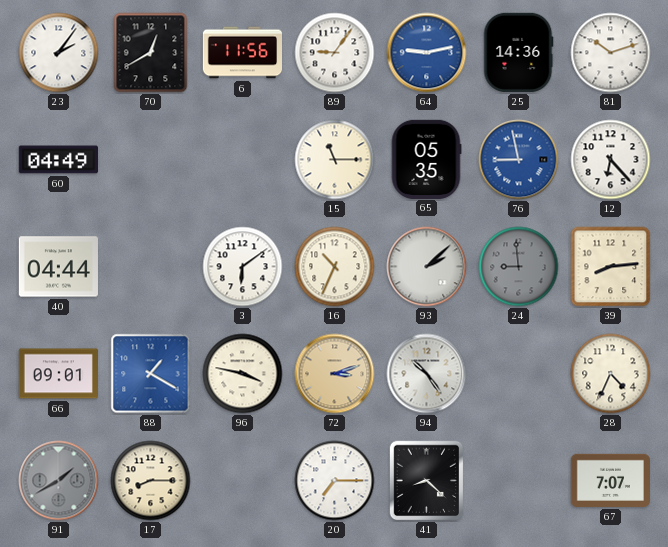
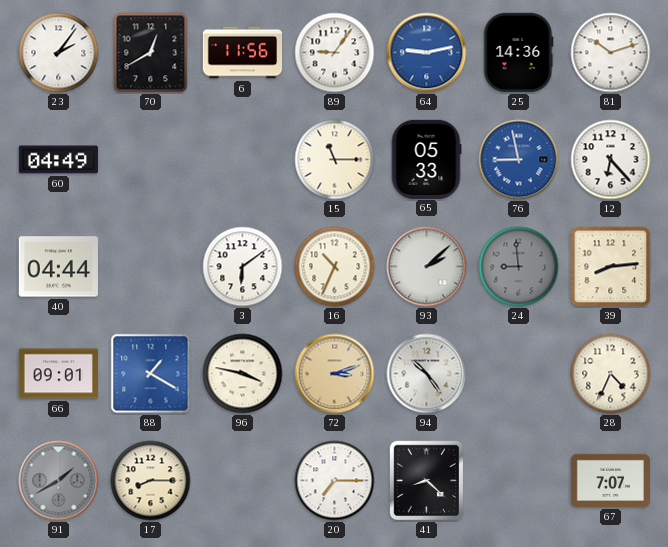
65: 05:35 -> 05:33
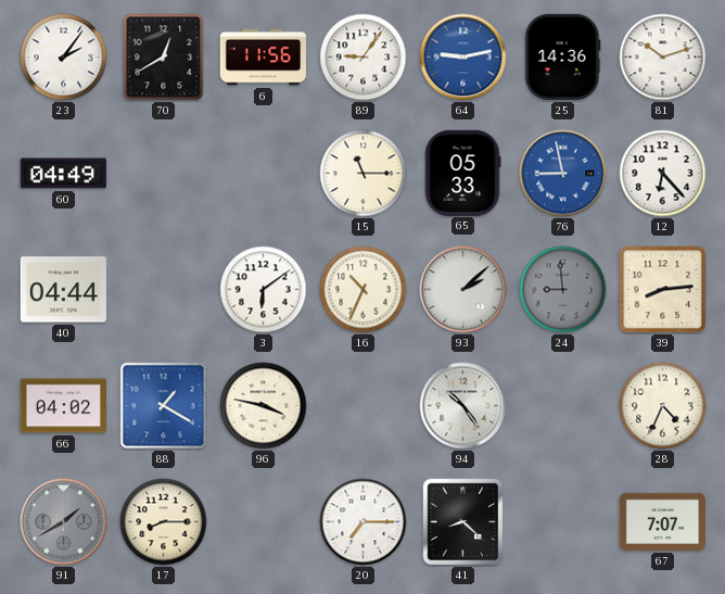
66: 09:01 -> 04:02
72: 3:12 -> none
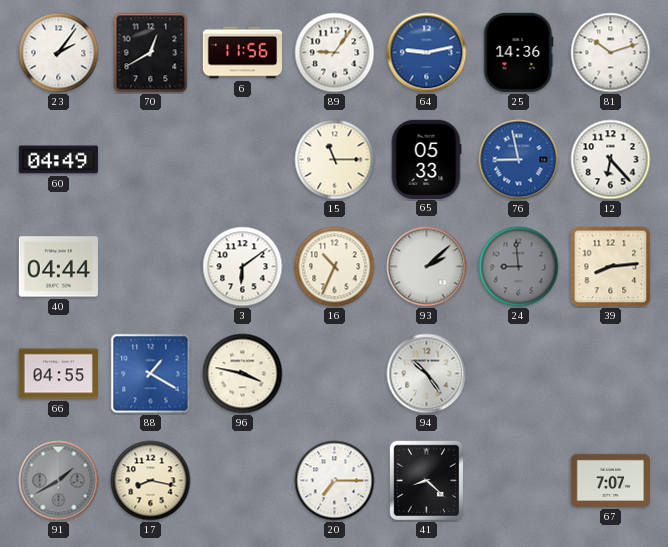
66: 04:02 -> 04:55
28: 4:34 -> none
17: 8:15 -> 8:17
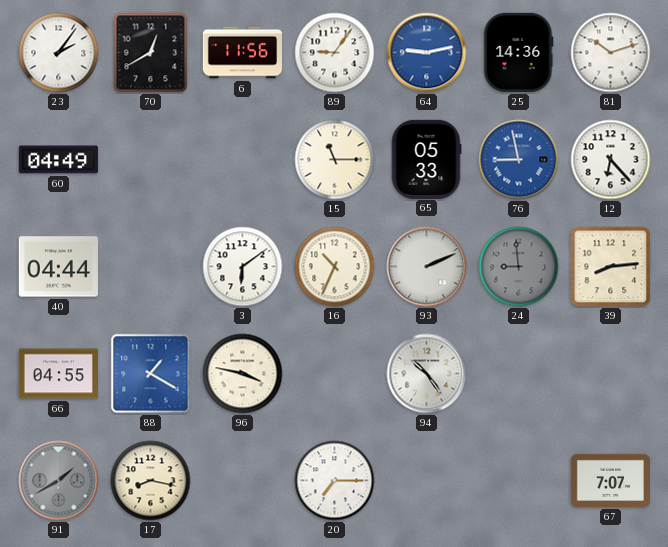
93: 2:08 -> 2:11
41: 8:22 -> none
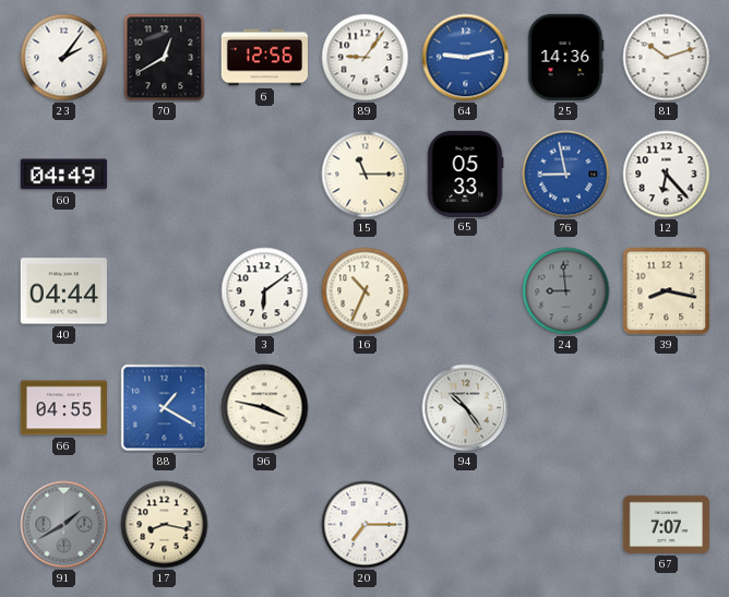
6: 11:56 -> 12:56
93: 2:11 -> none
39: 8:14 -> 8:17
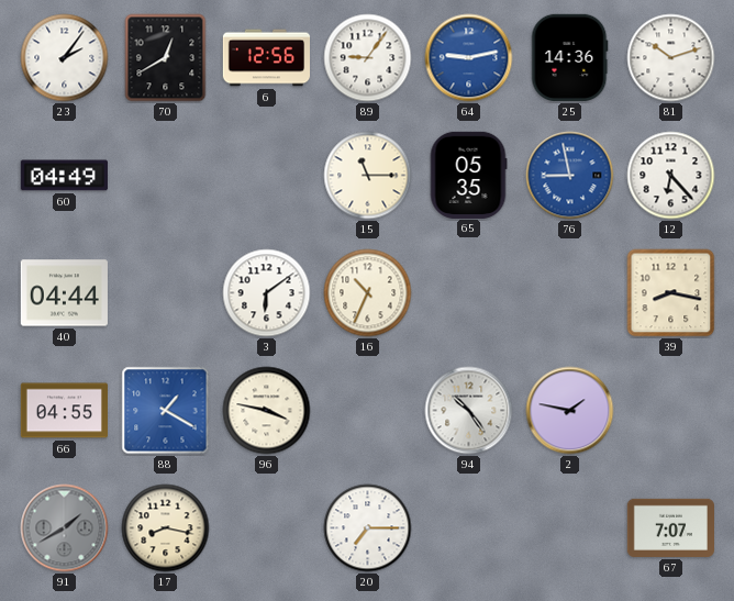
65: 05:33 -> 05:35
24: 8:59 -> none
2: none -> 1:47
